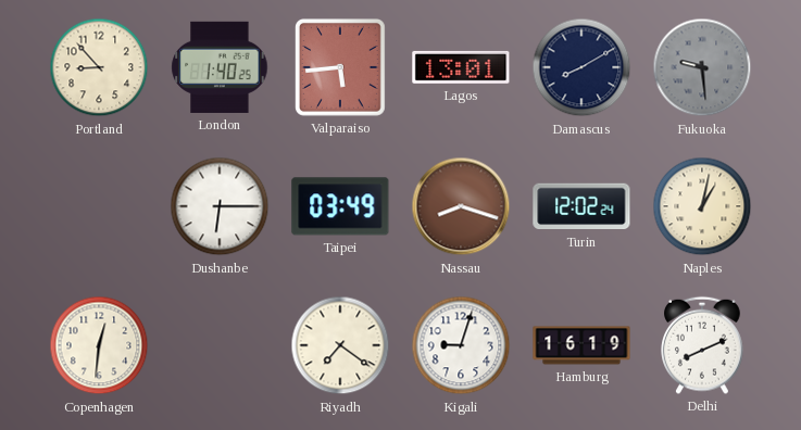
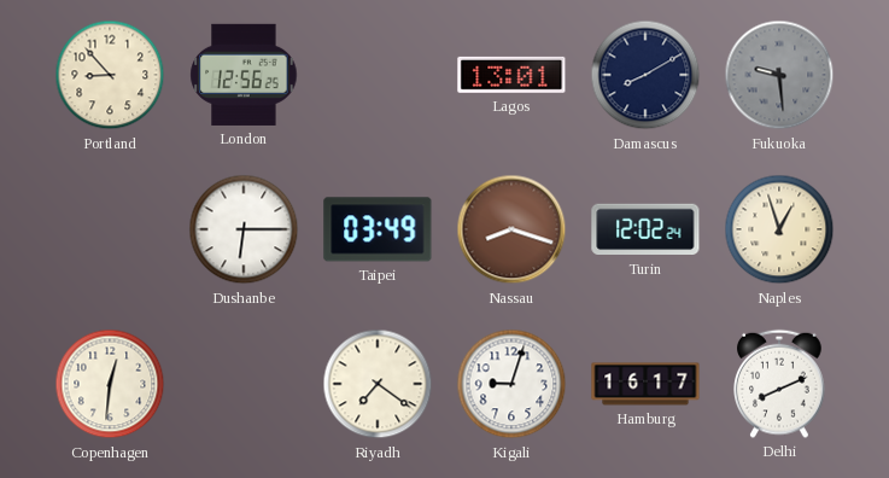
London: 1:40 -> 12:56
Valparaiso: 5:44 -> none
Naples: 1:02 -> 12:57
Hamburg: 16:19 -> 16:17
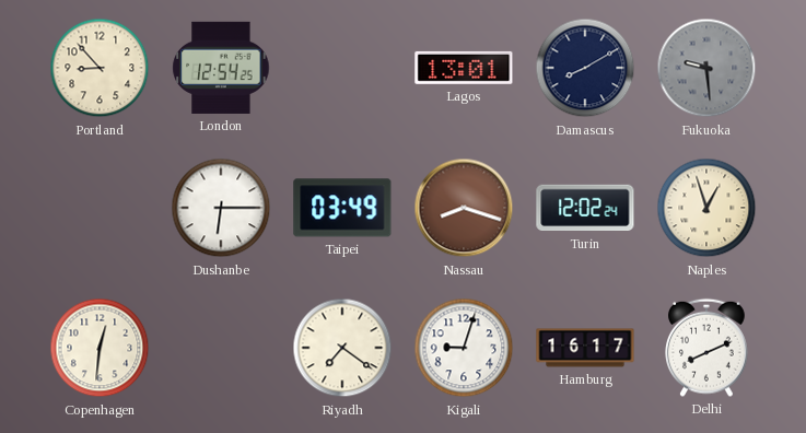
London: 12:56 -> 12:54
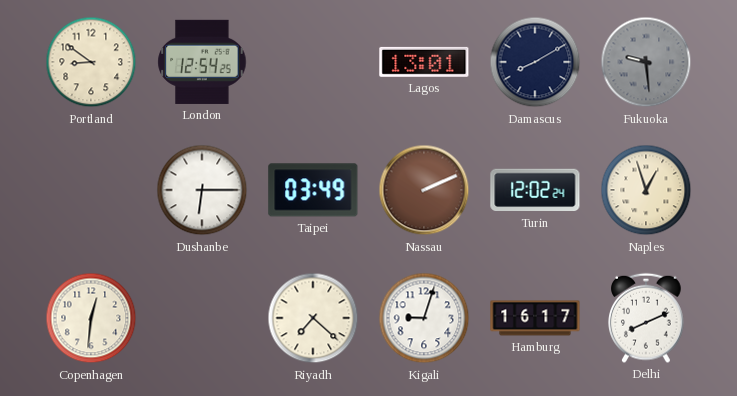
Portland: 8:53 -> 8:51
Nassau: 8:18 -> 2:11
Riyadh: 7:21 -> 7:22
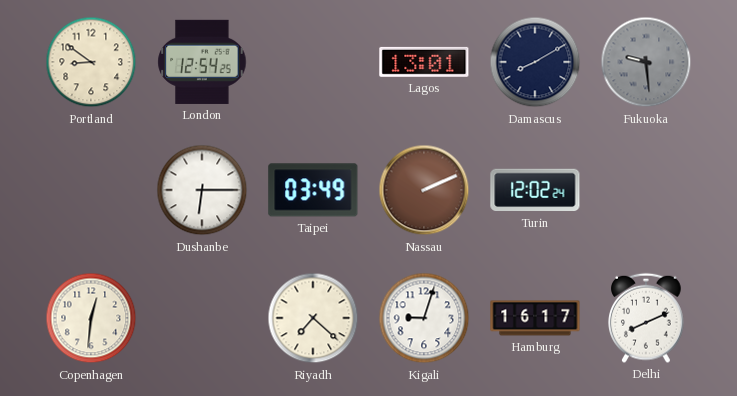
Naples: 12:57 -> none
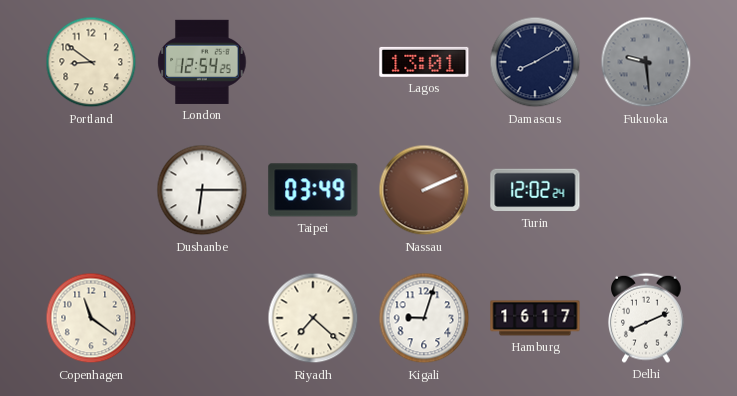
Copenhagen: 12:31 -> 11:21
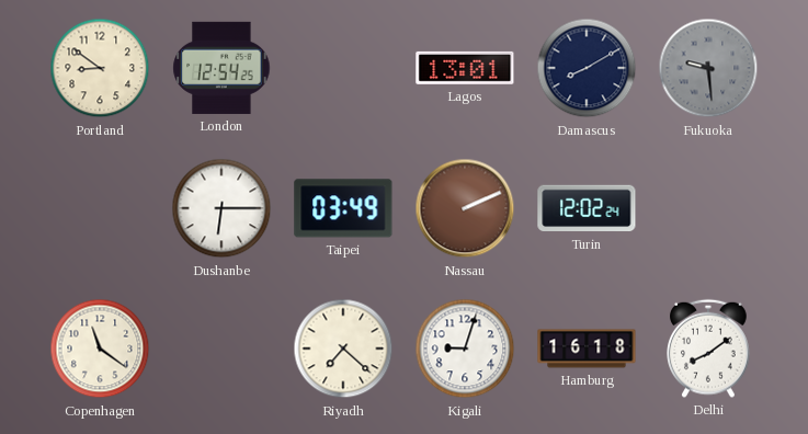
Hamburg: 16:17 -> 16:18
Delhi: 8:11 -> 8:09
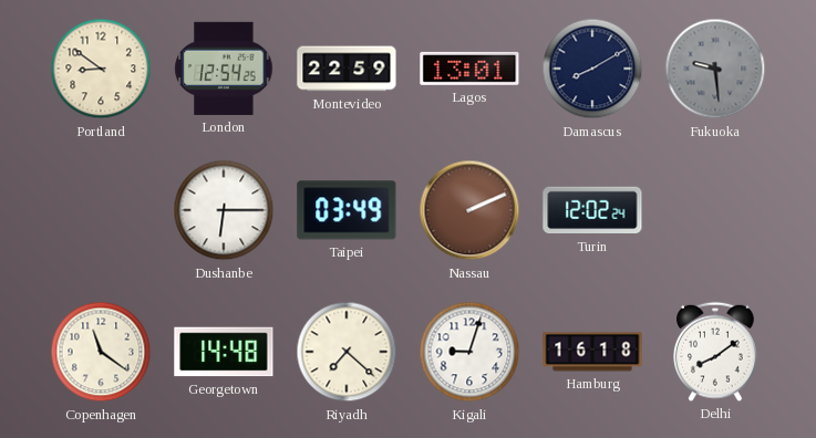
Montevideo: none -> 22:59
Georgetown: none -> 14:48
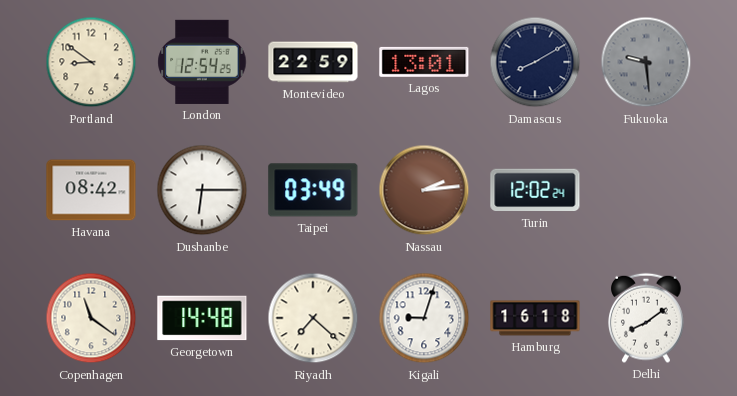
Havana: none -> 08:42
Nassau: 2:11 -> 2:14
